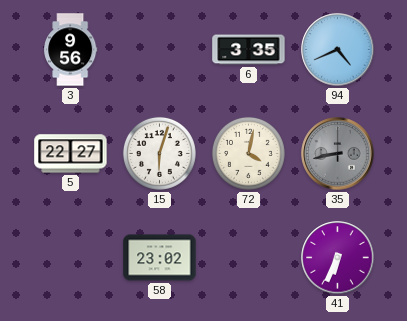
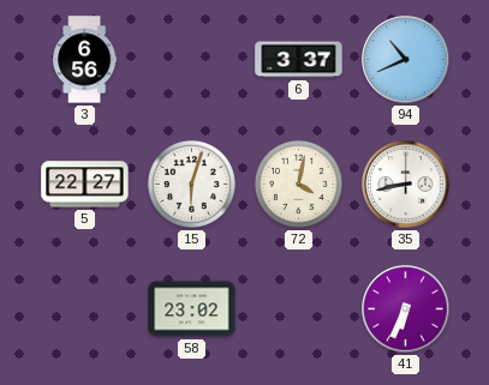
3: 9:56 -> 6:56
6: 3:35 -> 3:37
94: 4:41 -> 10:41
35 dial: grey -> white
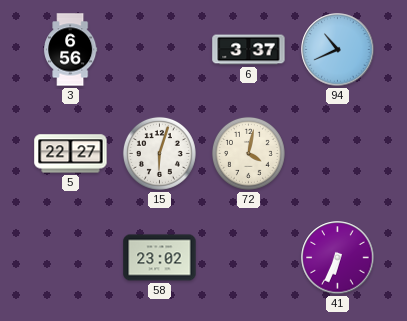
35: 8:43 -> none
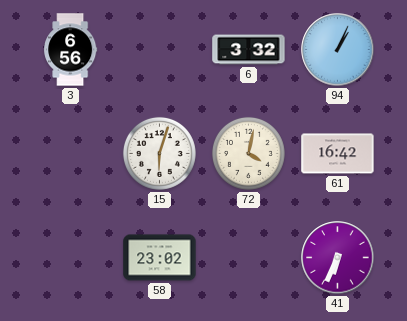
6: 3:37 -> 3:32
94: 10:41 -> 1:04
5: 22:27 -> none
61: none -> 16:42
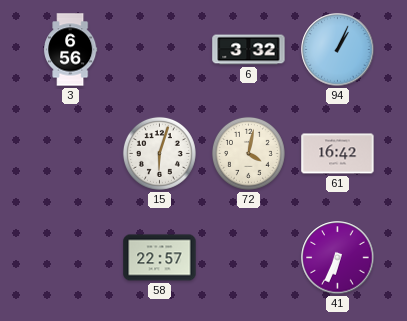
58: 23:02 -> 22:57
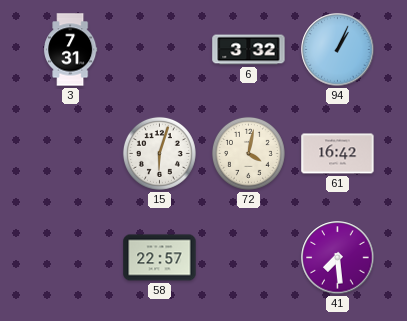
3: 6:56 -> 7:31
41: 6:34 -> 7:29
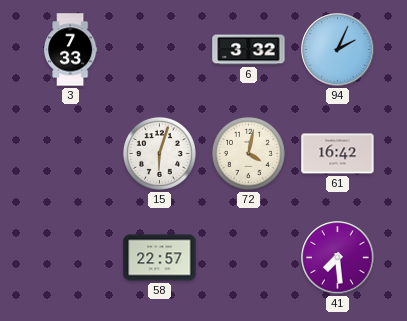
3: 7:31 -> 7:33
94: 1:04 -> 2:04
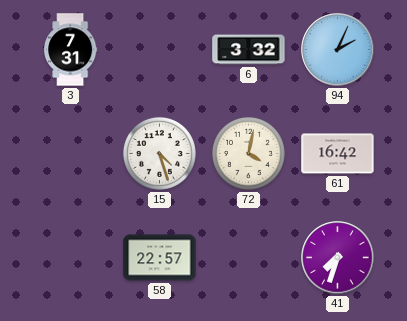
3: 7:33 -> 7:31
15: 6:03 -> 4:27
41: 7:29 -> 7:33
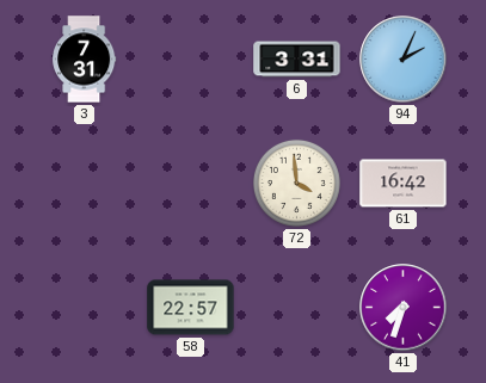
6: 3:32 -> 3:31
15: 4:27 -> none
72: 4:02 -> 3:59
